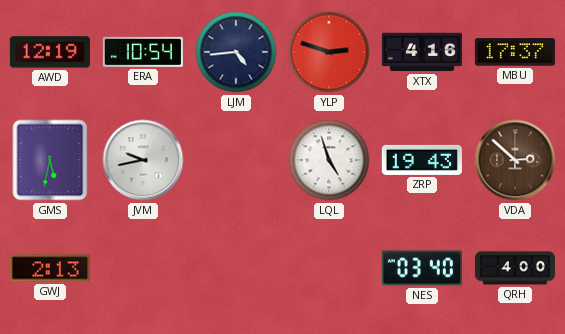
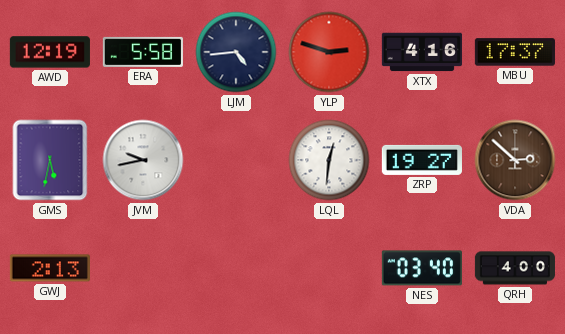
ERA: 10:54 -> 5:58
LQL: 4:57 -> 12:31
ZRP: 19:43 -> 19:27
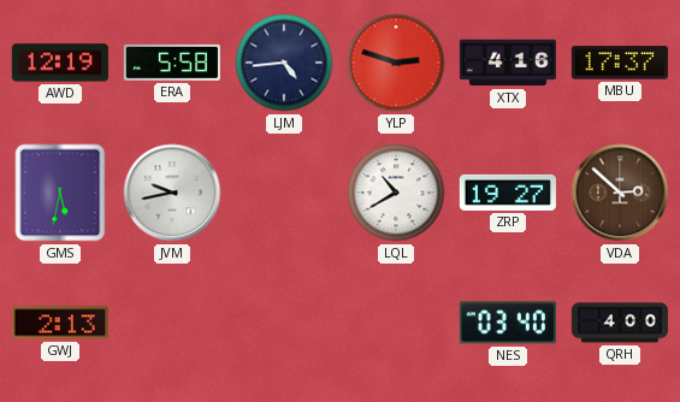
LQL: 12:31 -> 10:40
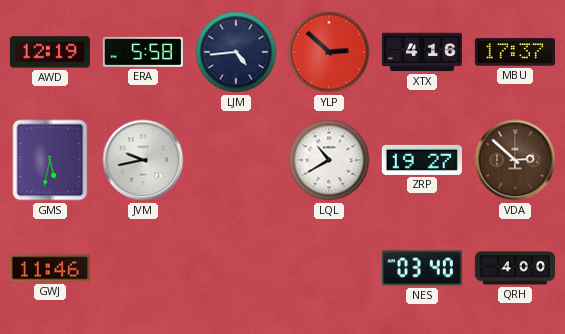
YLP: 2:48 -> 2:52
GWJ: 2:13 -> 11:46
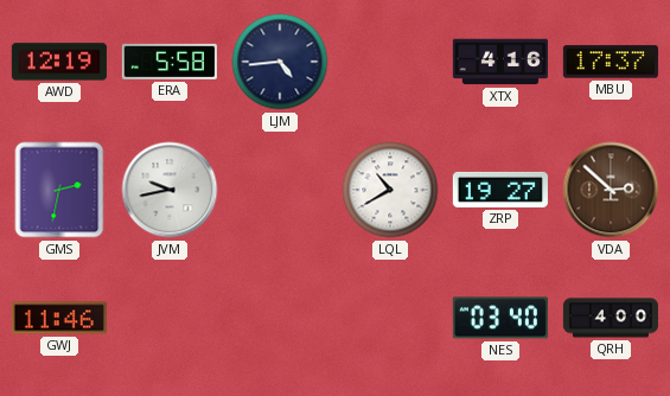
YLP: 2:52 -> none
GMS: 5:32 -> 2:32
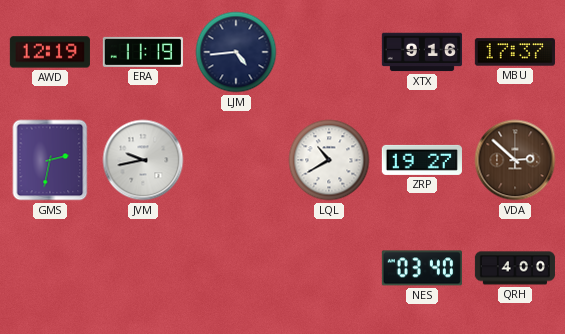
ERA: 5:58 -> 11:19
XTX: 4:16 -> 9:16
GWJ: 11:46 -> none
